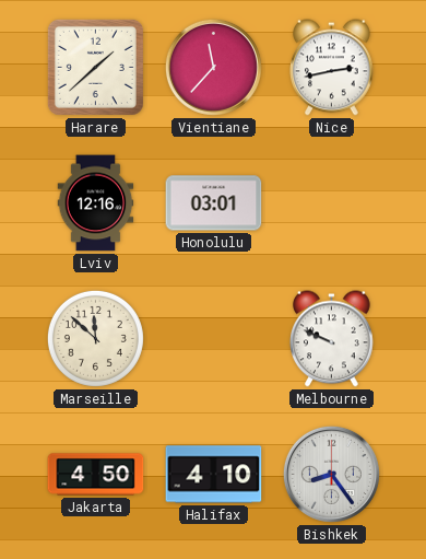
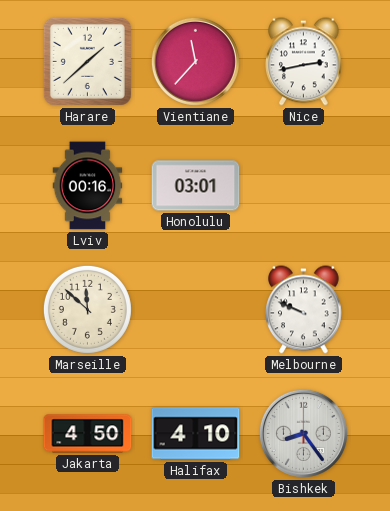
Lviv: 12:16 -> 00:16
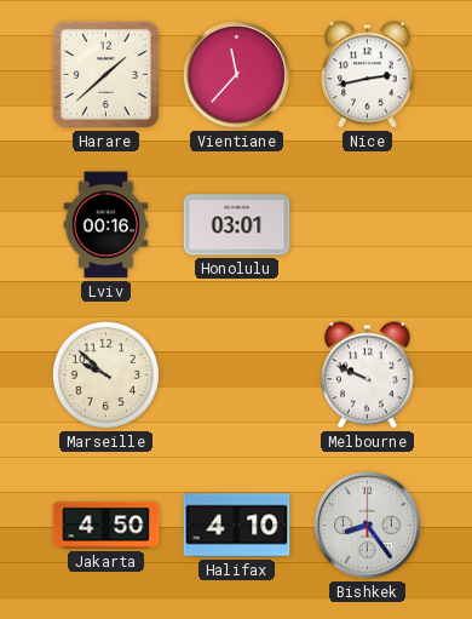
Marseille: 11:52 -> 9:52
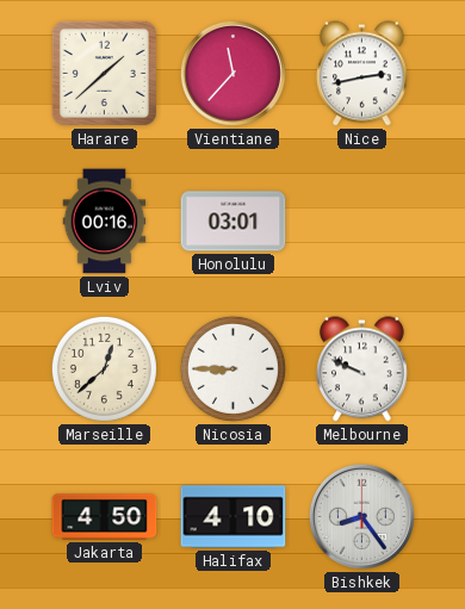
Marseille: 9:52 -> 12:38
Nicosia: none -> 8:45
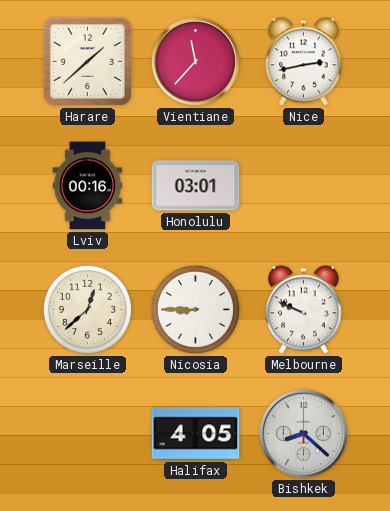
Jakarta: 4:50 -> none
Halifax: 4:10 -> 4:05
Bishkek: 8:24 -> 8:22
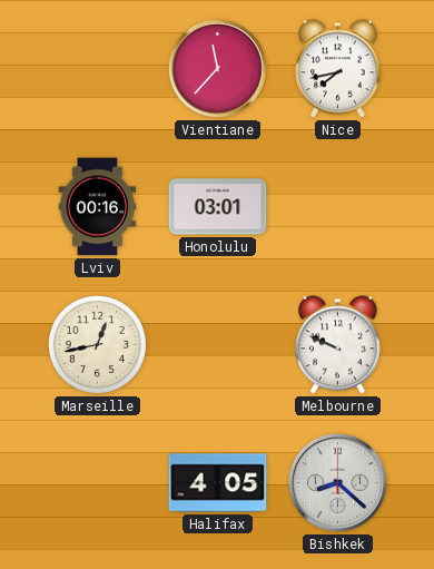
Harare: 1:38 -> none
Nice: 2:43 -> 7:43
Marseille: 12:38 -> 12:43
Nicosia: 8:45 -> none
